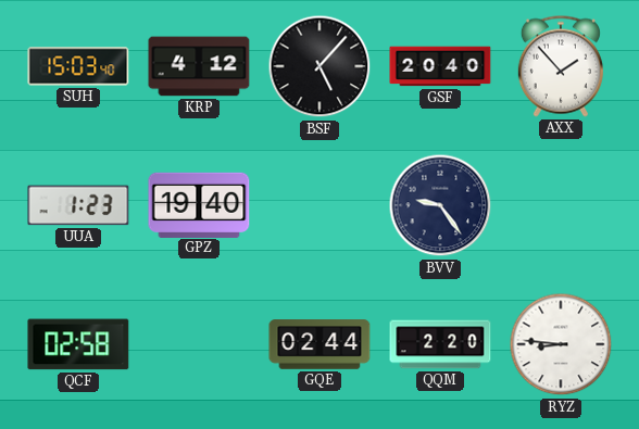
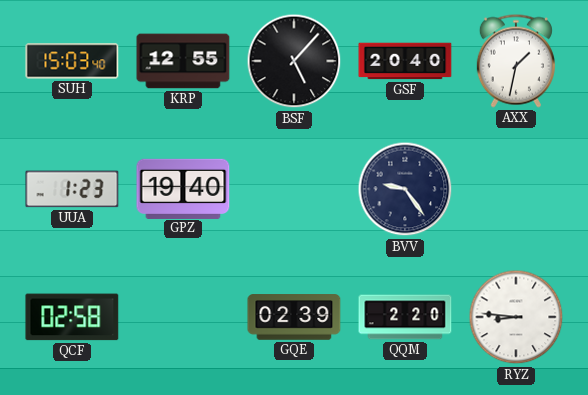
KRP: 4:12 -> 12:55
AXX: 1:53 -> 1:32
GQE: 02:44 -> 02:39
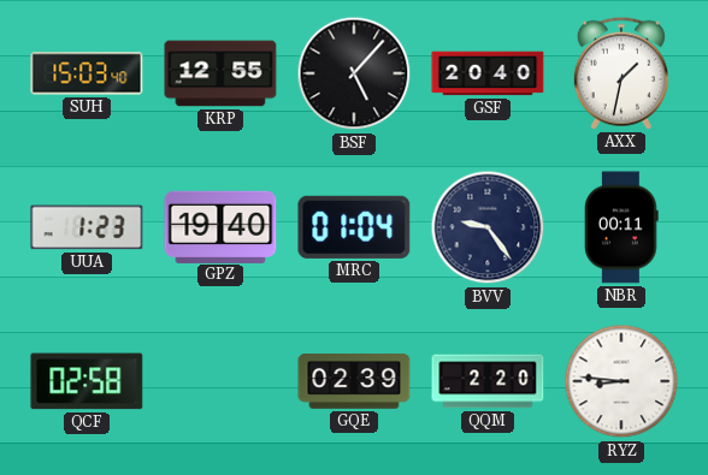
MRC: none -> 01:04
NBR: none -> 00:11
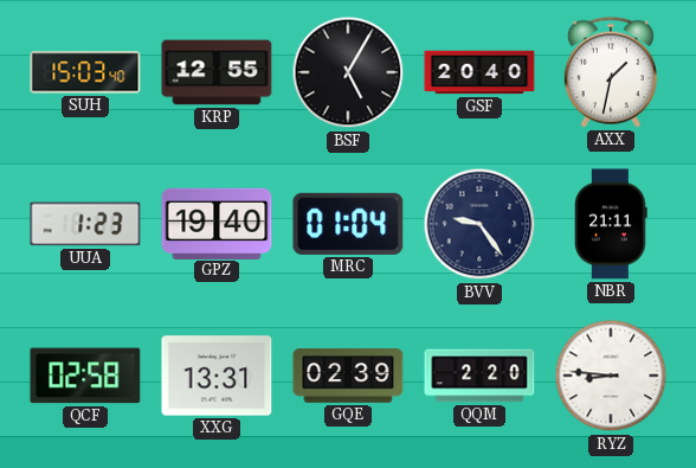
BSF: 5:07 -> 5:05
NBR: 00:11 -> 21:11
XXG: none -> 13:31
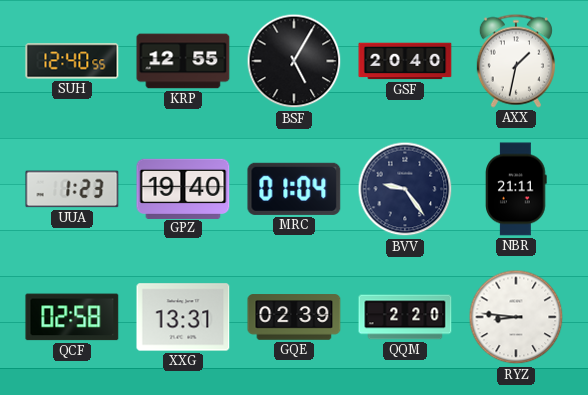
SUH: 15:03 -> 12:40
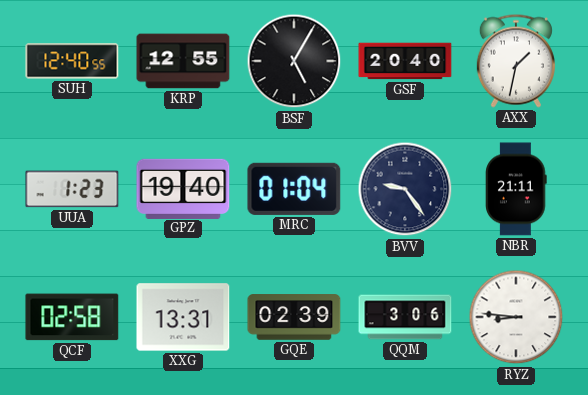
QQM: 2:20 -> 3:06
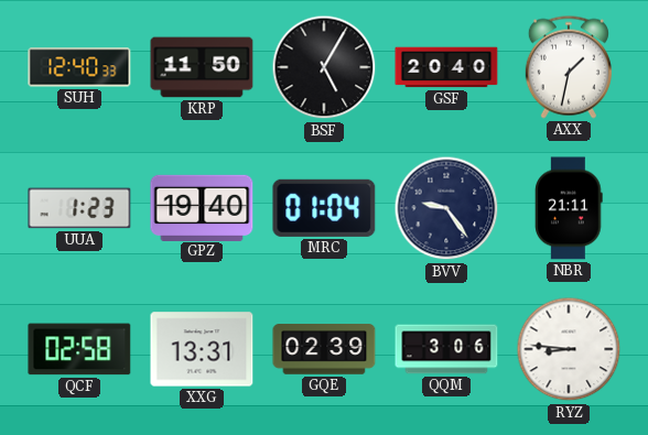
SUH: 12:40:55 -> 12:40:33
KRP: 12:55 -> 11:50
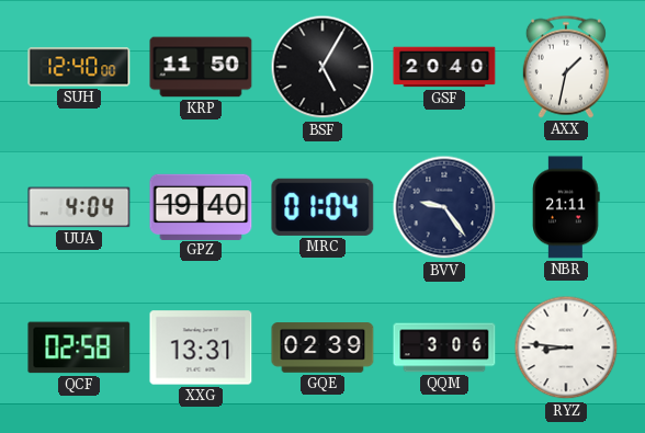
SUH: 12:40:33 -> 12:40:00
UUA: 1:23 -> 4:04
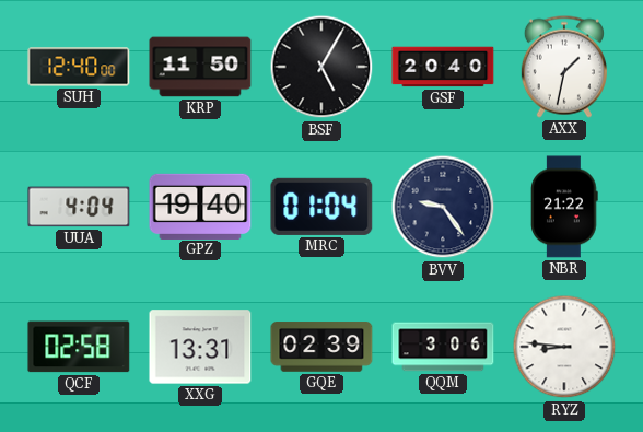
NBR: 21:11 -> 21:22
